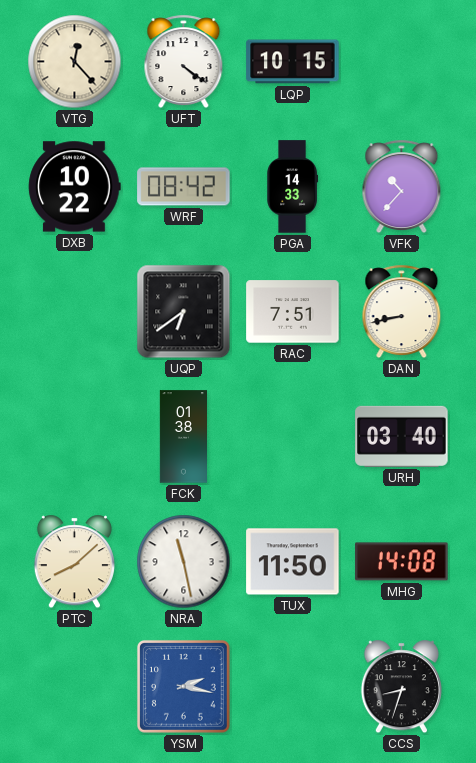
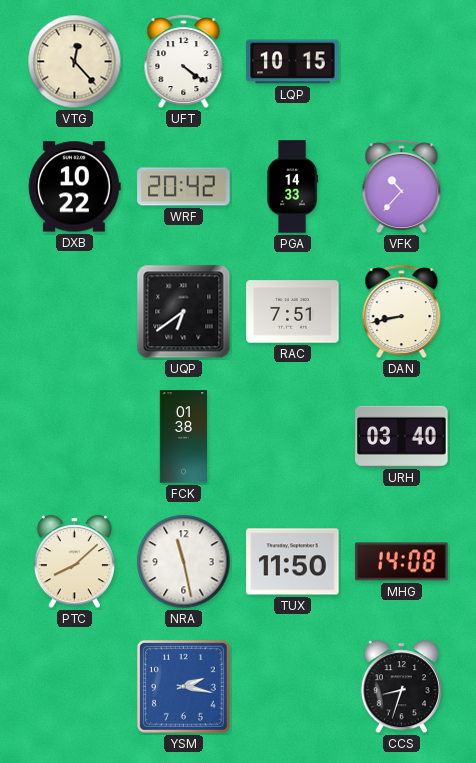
WRF: 08:42 -> 20:42
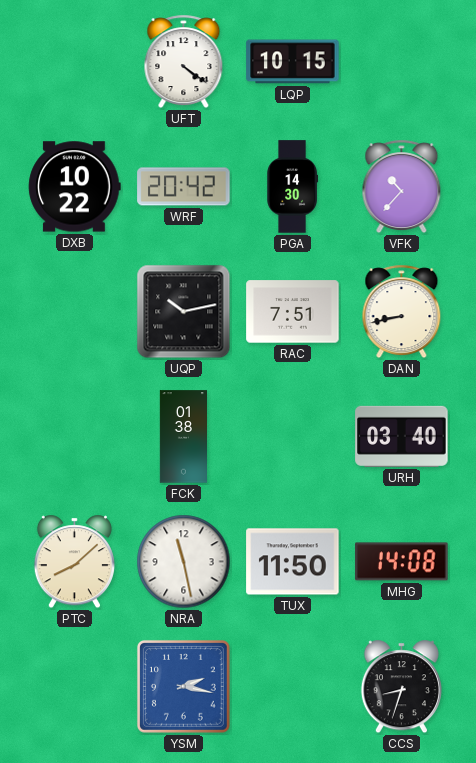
VTG: 12:23 -> none
PGA: 14:33 -> 14:30
UQP: 6:39 -> 10:13
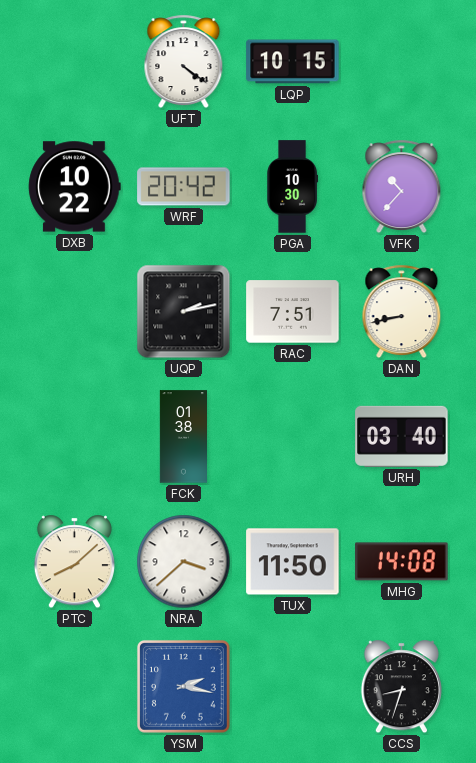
PGA: 14:30 -> 10:30
UQP: 10:13 -> 2:13
NRA: 11:28 -> 3:38
